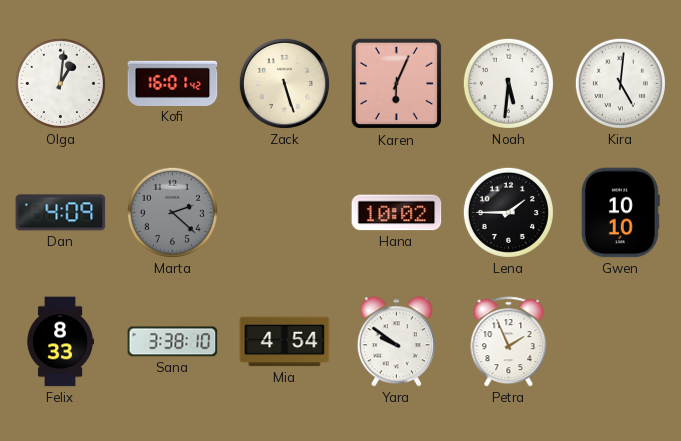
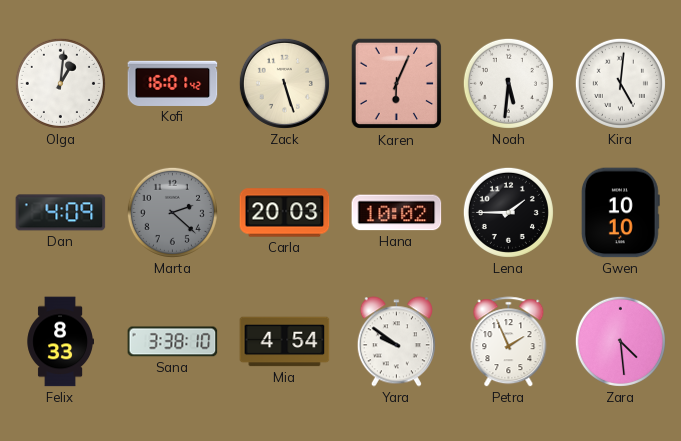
Carla: none -> 20:03
Zara: none -> 4:29
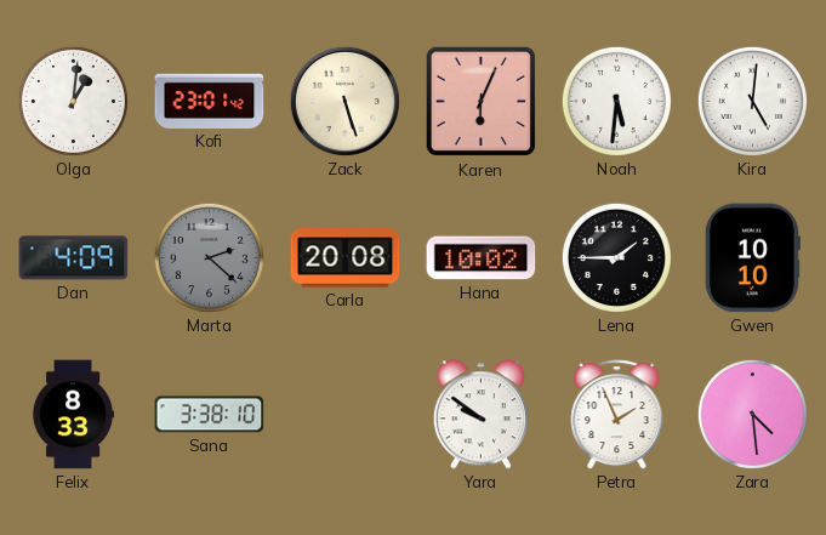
Kofi: 16:01 -> 23:01
Carla: 20:03 -> 20:08
Mia: 4:54 -> none
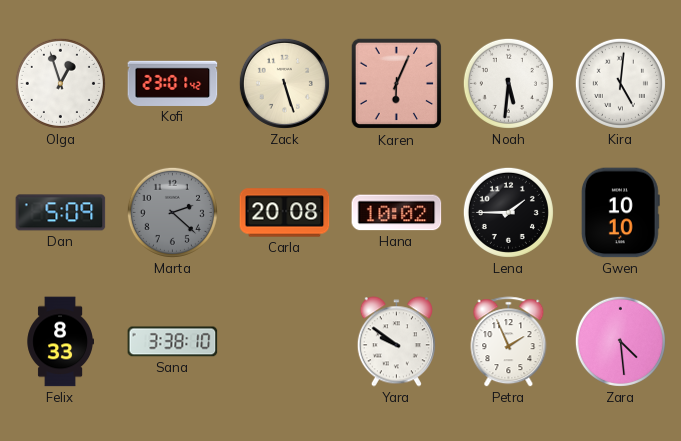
Olga: 1:01 -> 12:57
Dan: 4:09 -> 5:09
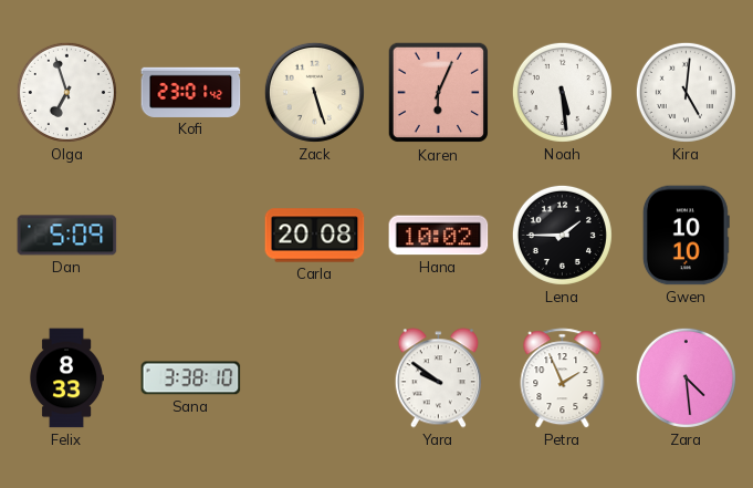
Olga: 12:57 -> 6:57
Noah: 5:31 -> 5:29
Marta: 2:22 -> none
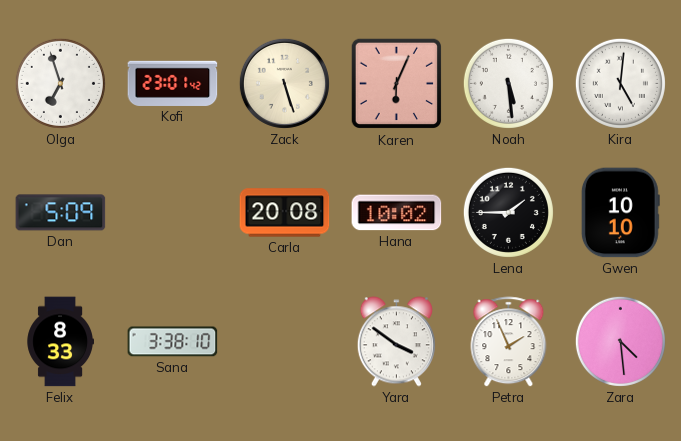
Yara: 9:51 -> 3:51
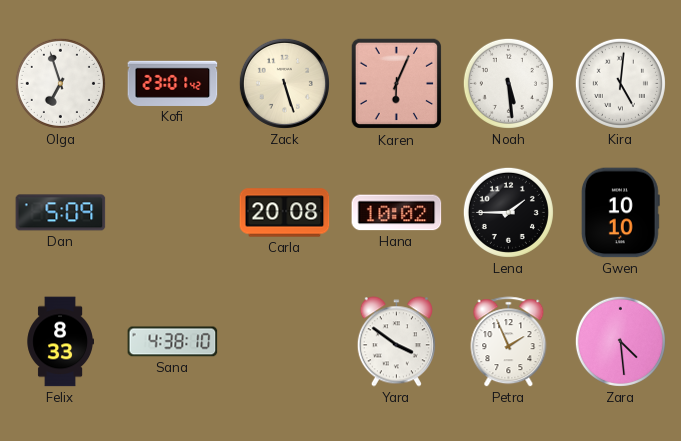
Sana: 3:38 -> 4:38
